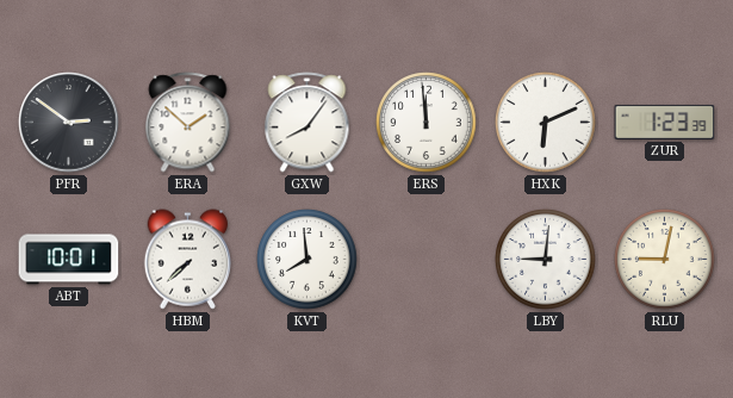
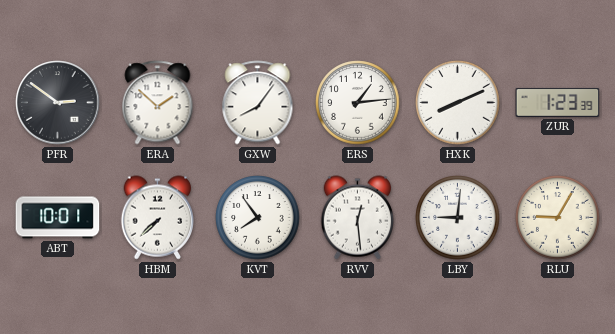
ERS: 11:59 -> 1:14
HXK: 6:11 -> 8:11
KVT: 7:59 -> 7:54
RVV: none -> 12:29
RLU: 9:02 -> 9:05
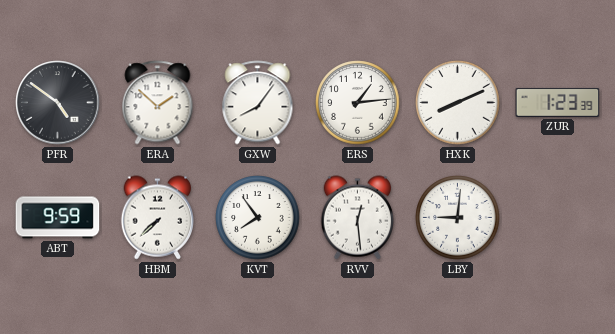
PFR: 2:51 -> 4:51
ABT: 10:01 -> 9:59
RLU: 9:05 -> none
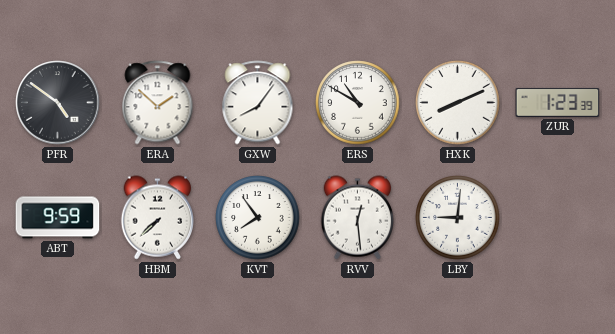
ERS: 1:14 -> 10:50
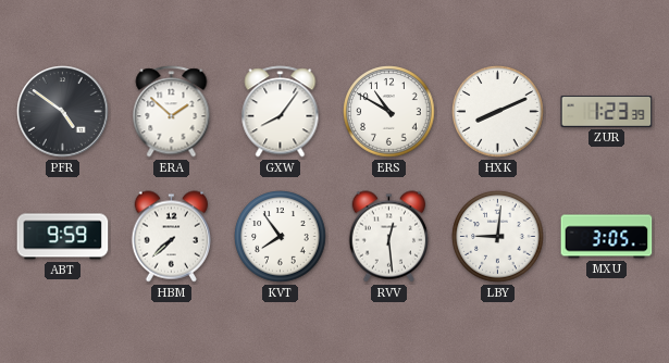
MXU: none -> 3:05
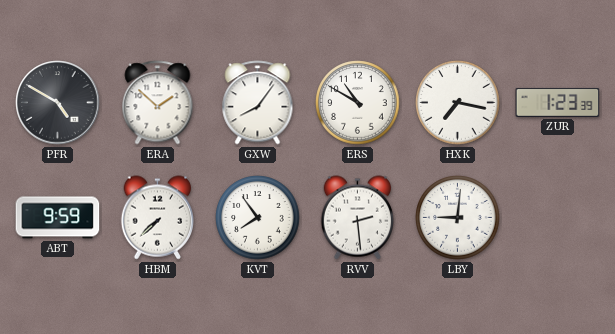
PFR: 4:51 -> 4:50
HXK: 8:11 -> 7:17
RVV: 12:29 -> 2:29
MXU: 3:05 -> none
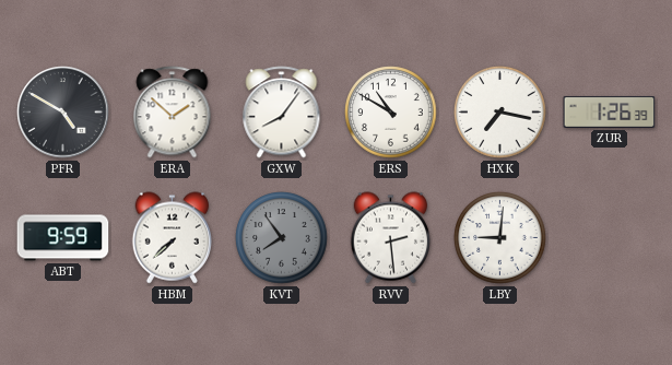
ZUR: 1:23 -> 1:26
KVT dial: white -> grey
